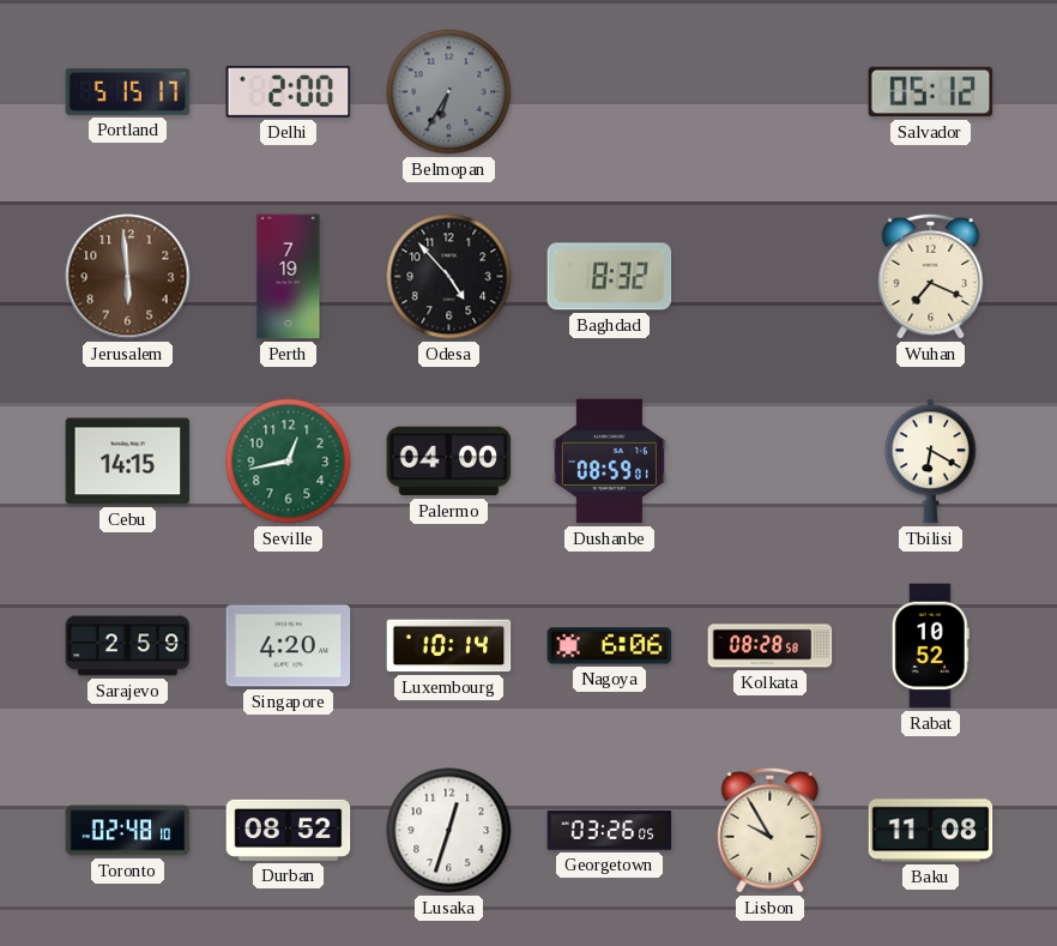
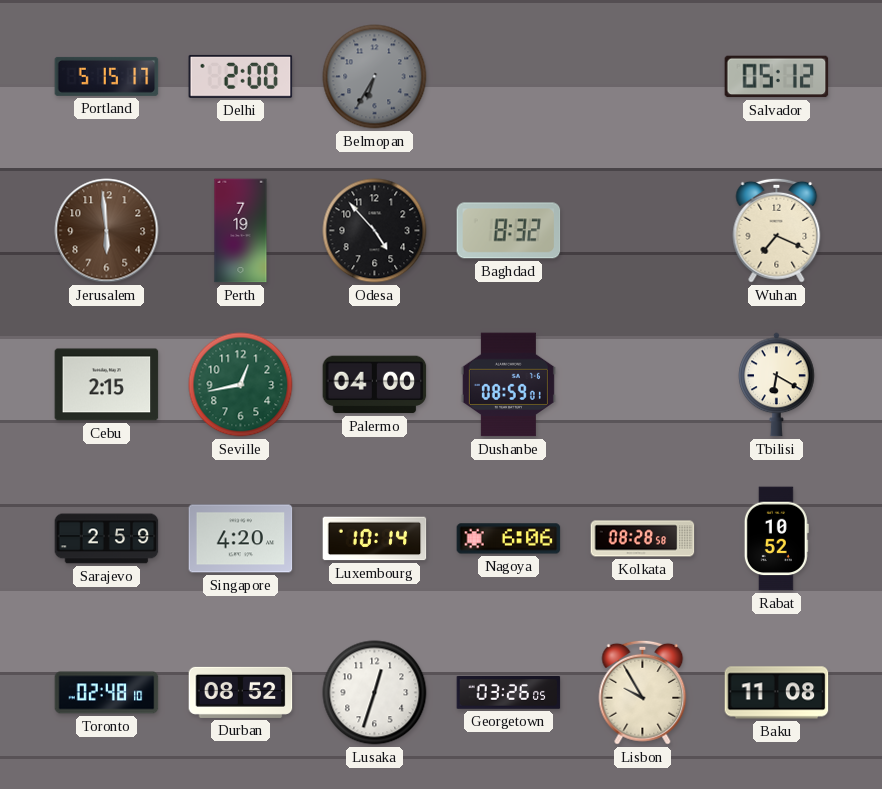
Cebu: 14:15 -> 2:15
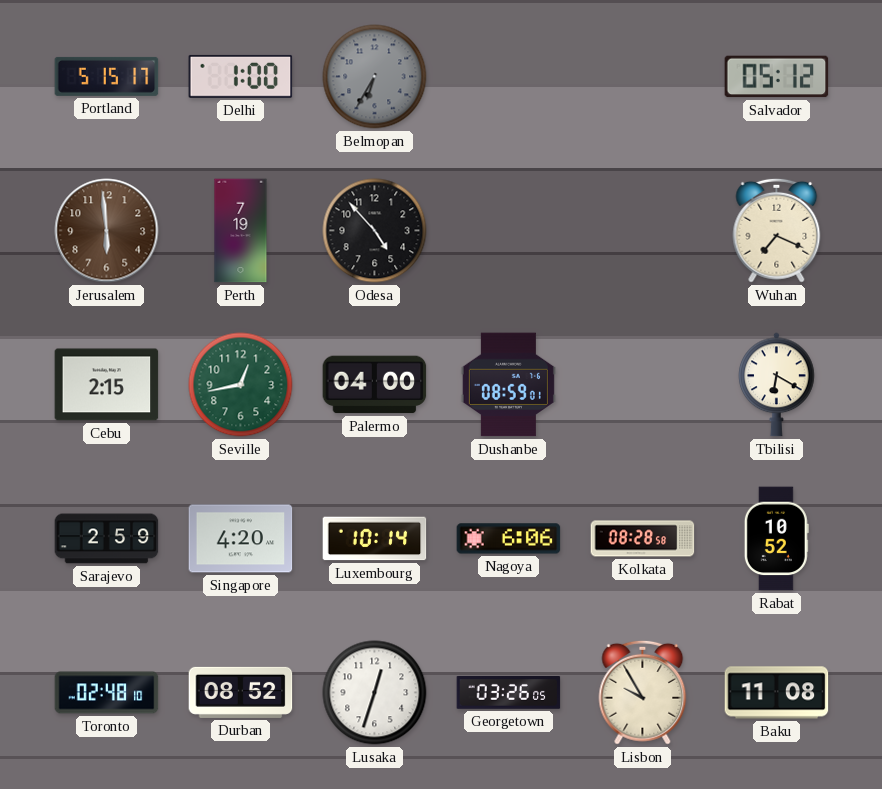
Delhi: 2:00 -> 1:00
Baghdad: 8:32 -> none
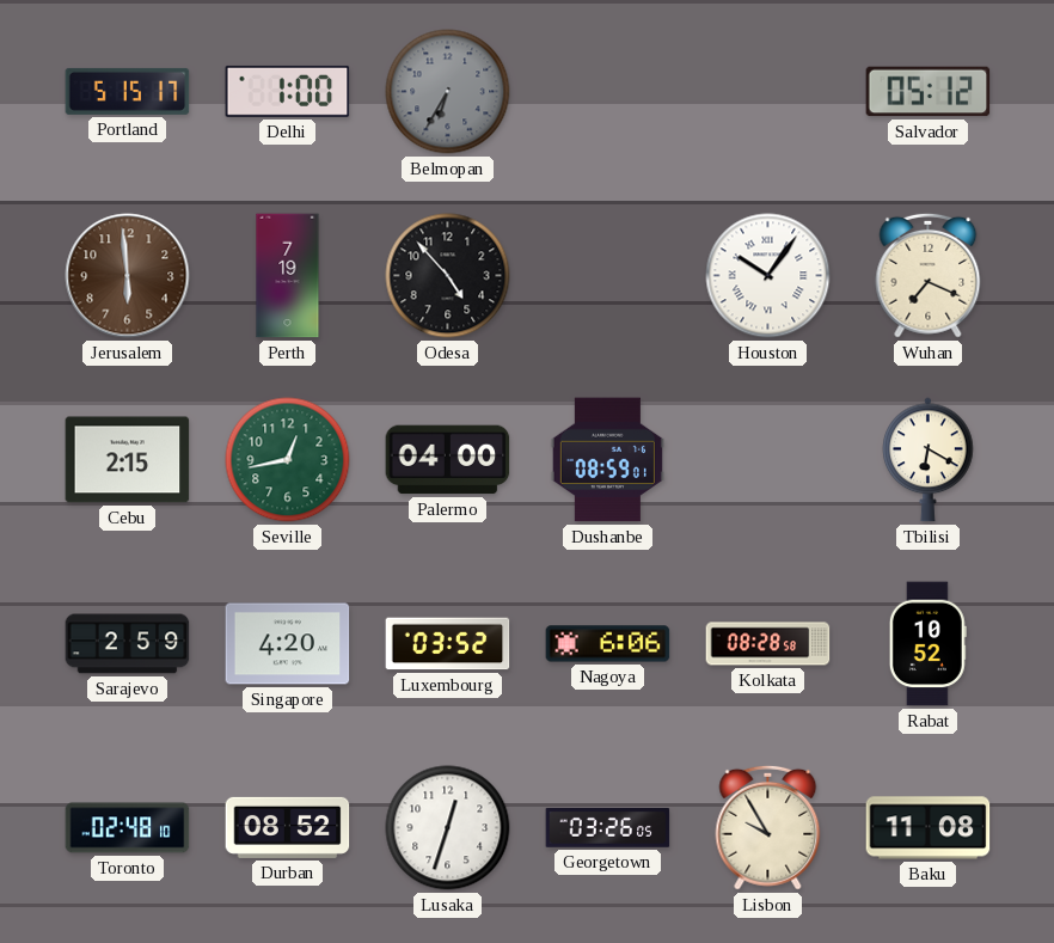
Houston: none -> 10:06
Luxembourg: 10:14 -> 03:52
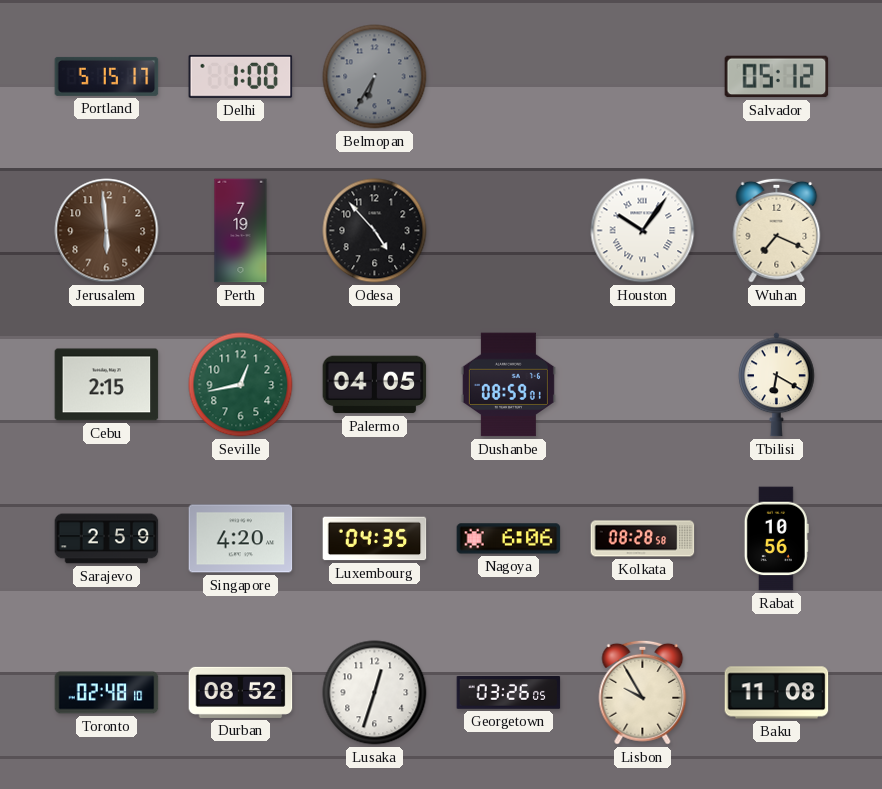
Palermo: 04:00 -> 04:05
Luxembourg: 03:52 -> 04:35
Rabat: 10:52 -> 10:56
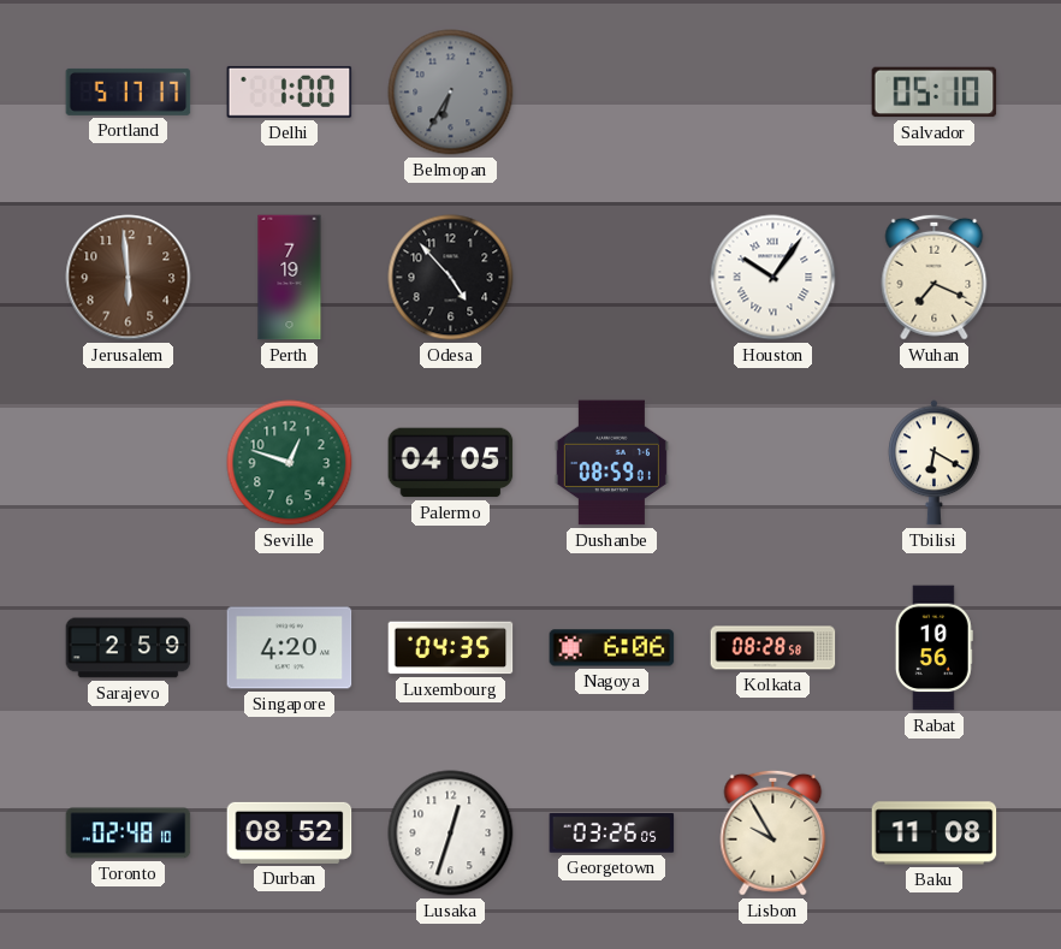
Portland: 5:15 -> 5:17
Salvador: 05:12 -> 05:10
Cebu: 2:15 -> none
Seville: 12:43 -> 12:48
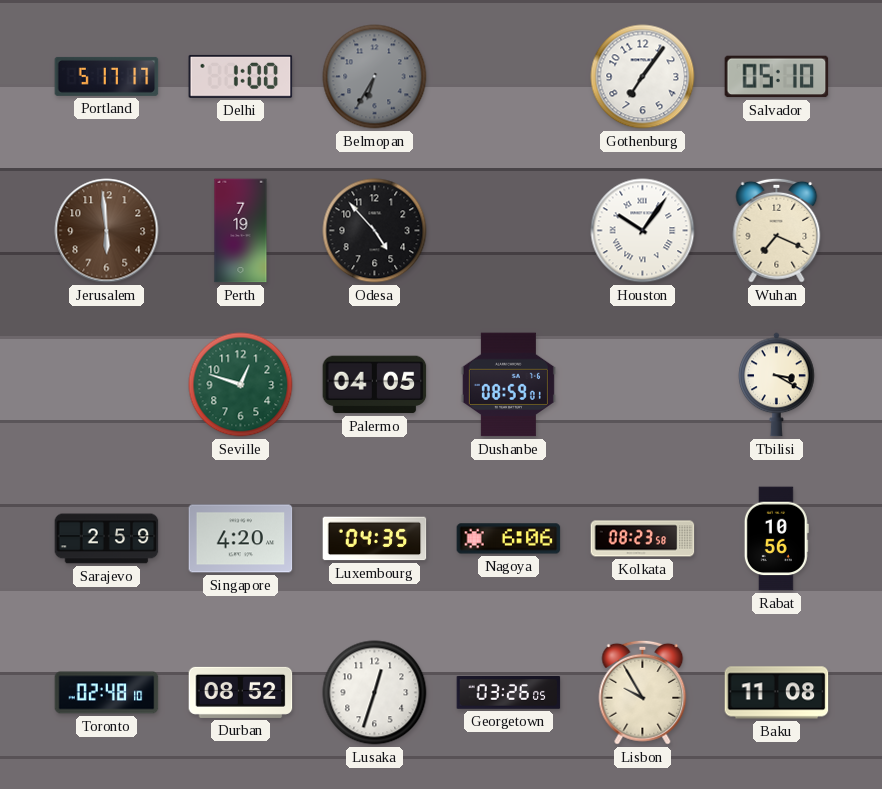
Gothenburg: none -> 7:06
Tbilisi: 6:20 -> 3:20
Kolkata: 08:28 -> 08:23
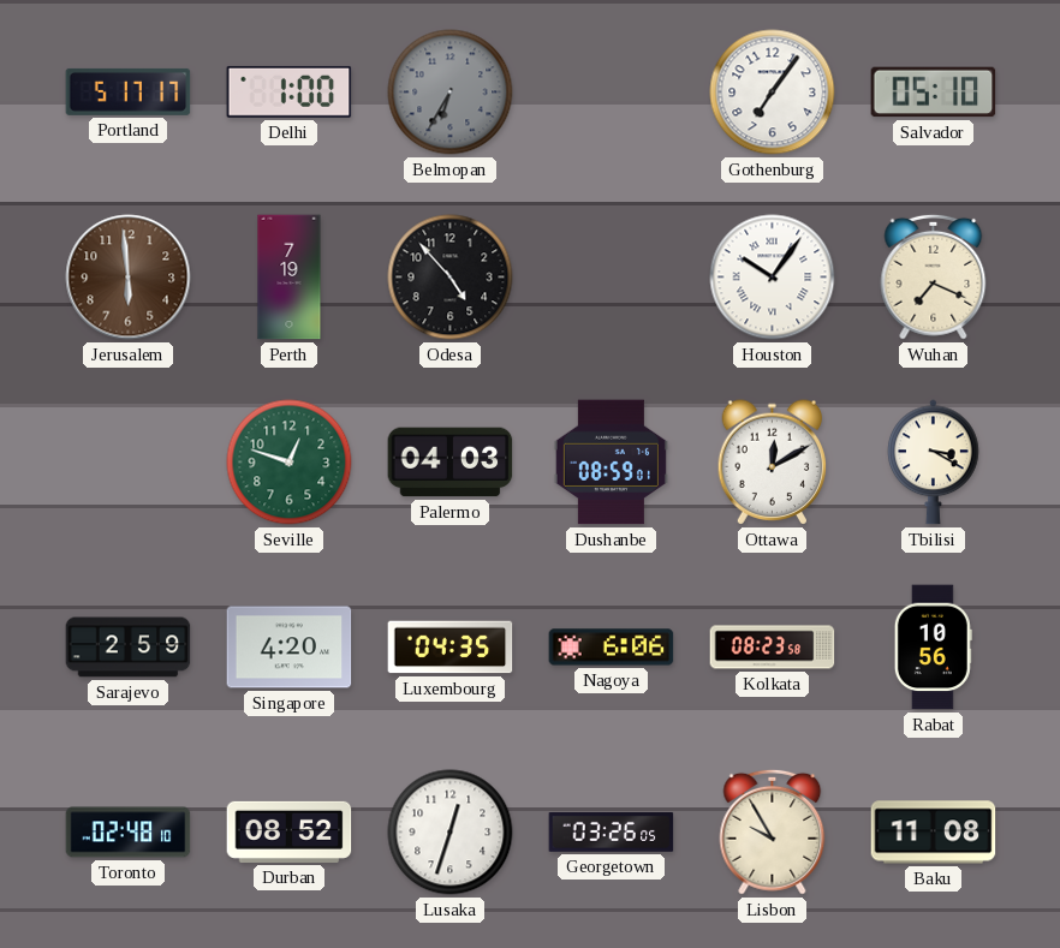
Palermo: 04:05 -> 04:03
Ottawa: none -> 12:10
